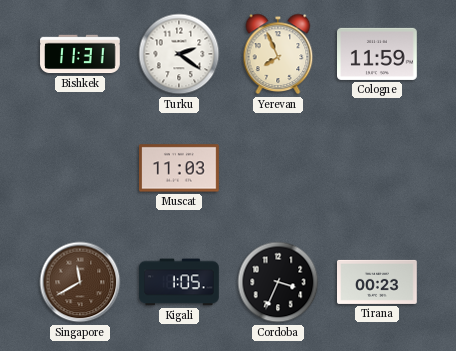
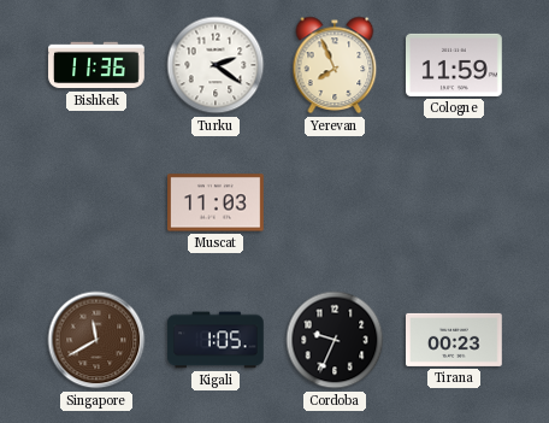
Bishkek: 11:31 -> 11:36
Cordoba: 3:34 -> 9:34
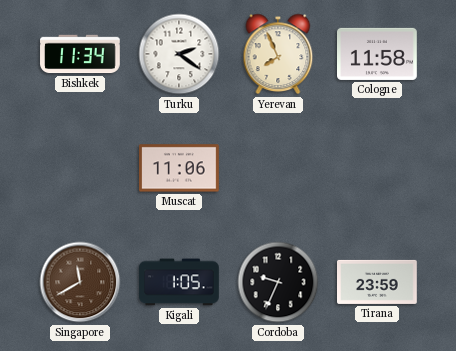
Bishkek: 11:36 -> 11:34
Cologne: 11:59 -> 11:58
Muscat: 11:03 -> 11:06
Tirana: 00:23 -> 23:59
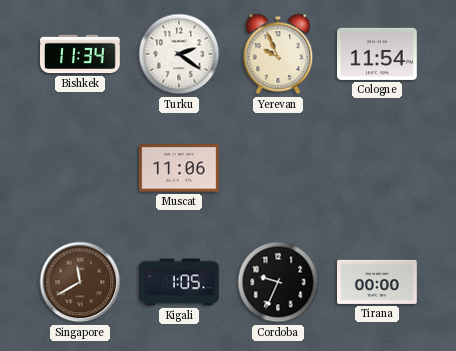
Yerevan: 7:56 -> 9:56
Cologne: 11:58 -> 11:54
Tirana: 23:59 -> 00:00
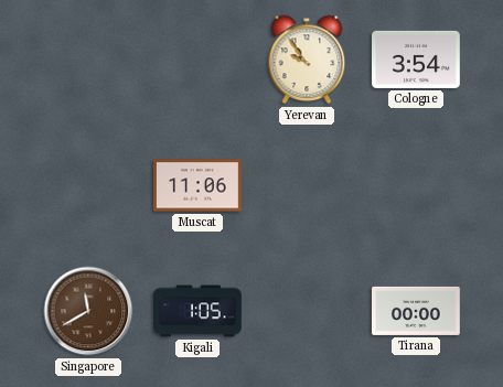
Bishkek: 11:34 -> none
Turku: 2:21 -> none
Yerevan: 9:56 -> 9:54
Cologne: 11:54 -> 3:54
Cordoba: 9:34 -> none
